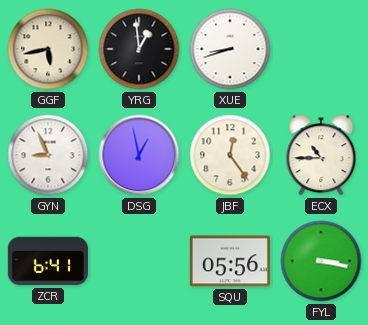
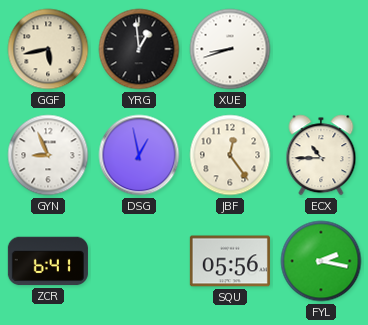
FYL: 3:17 -> 2:17
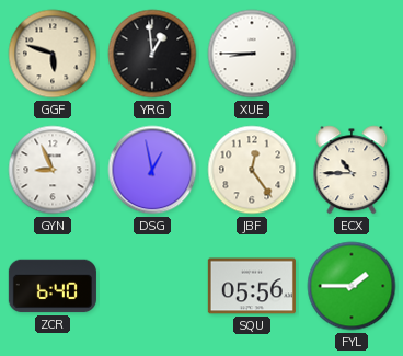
GGF: 5:43 -> 5:48
XUE: 8:42 -> 8:45
ZCR: 6:41 -> 6:40
FYL: 2:17 -> 1:45
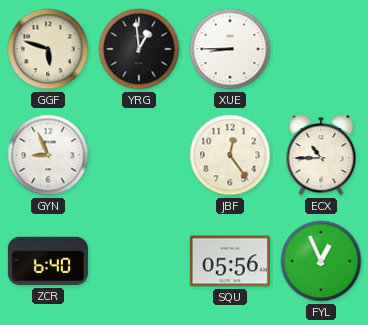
DSG: 12:58 -> none
FYL: 1:45 -> 12:56
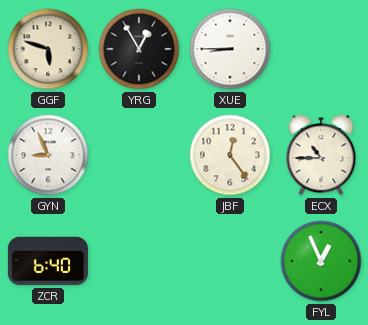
YRG: 12:59 -> 12:55
SQU: 05:56 -> none
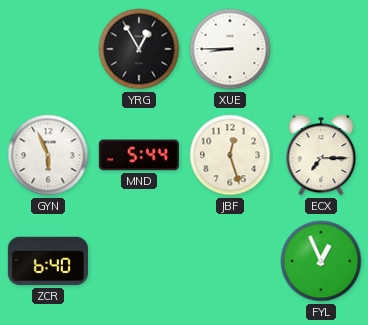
GGF: 5:48 -> none
GYN: 8:56 -> 5:56
MND: none -> 5:44
JBF: 12:24 -> 12:27
ECX: 10:45 -> 7:15
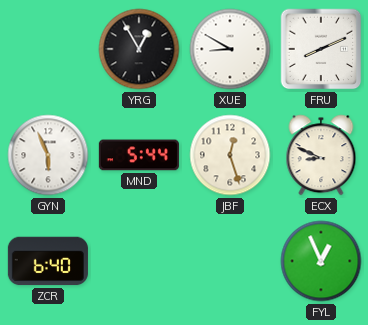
XUE: 8:45 -> 8:50
FRU: none -> 8:11
ECX: 7:15 -> 8:49
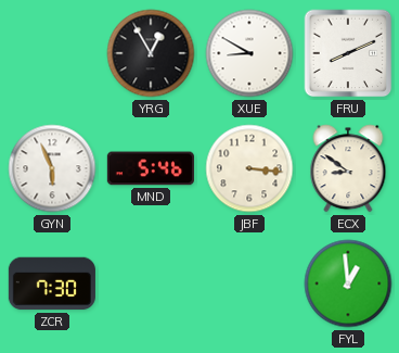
MND: 5:44 -> 5:46
JBF: 12:27 -> 3:16
ECX: 8:49 -> 8:51
ZCR: 6:40 -> 7:30
FYL: 12:56 -> 12:59
